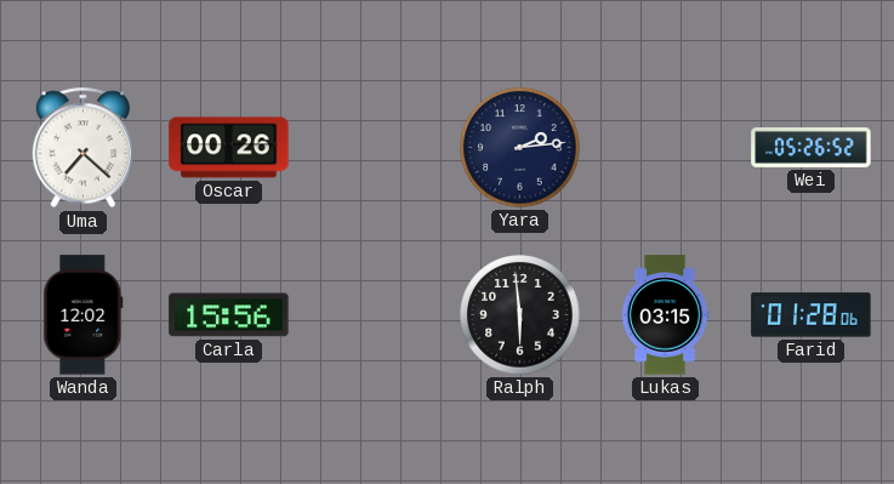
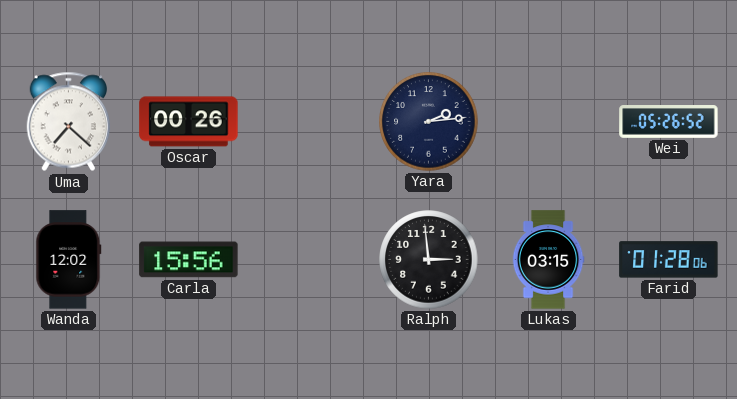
Ralph: 5:59 -> 2:59
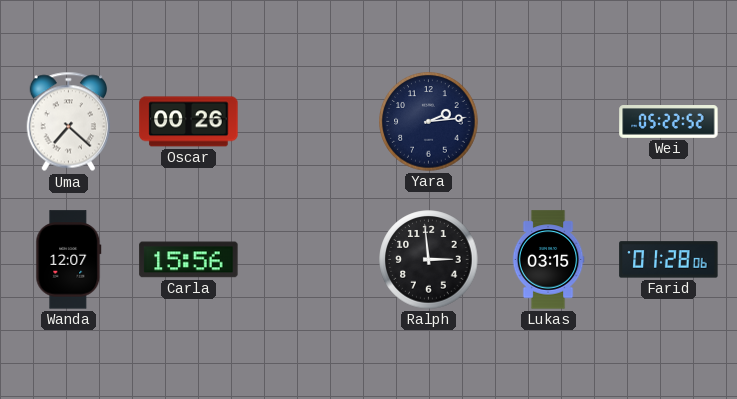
Wei: 05:26 -> 05:22
Wanda: 12:02 -> 12:07
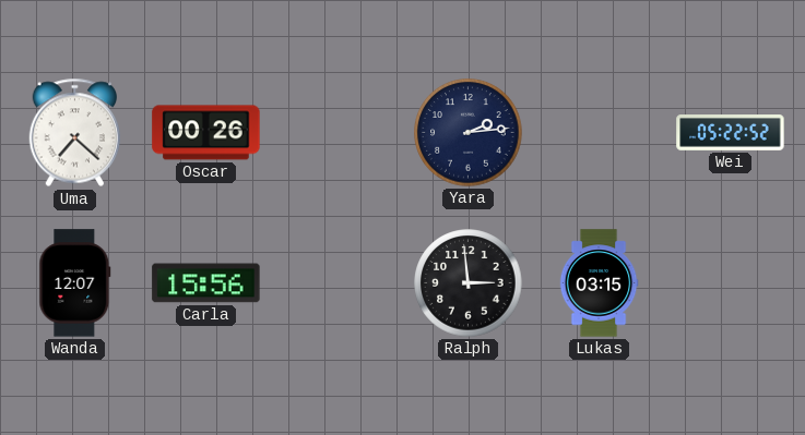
Farid: 01:28 -> none
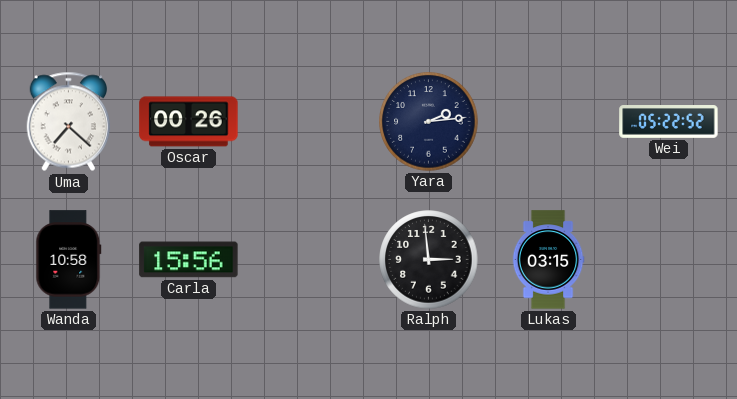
Wanda: 12:07 -> 10:58
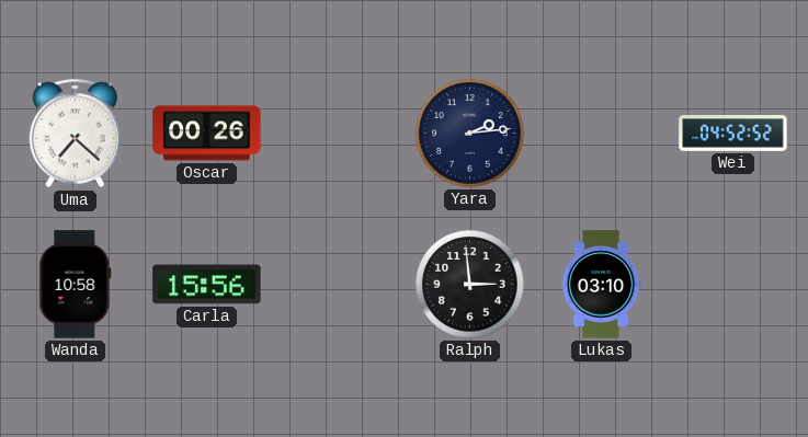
Wei: 05:22 -> 04:52
Lukas: 03:15 -> 03:10
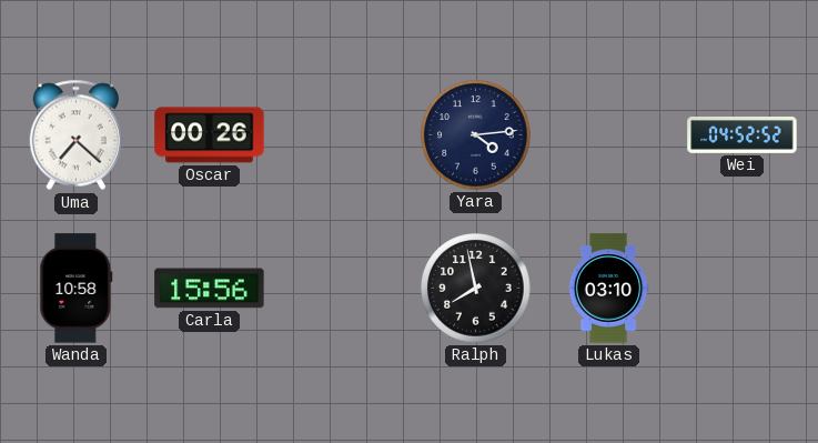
Yara: 2:14 -> 4:14
Ralph: 2:59 -> 7:58
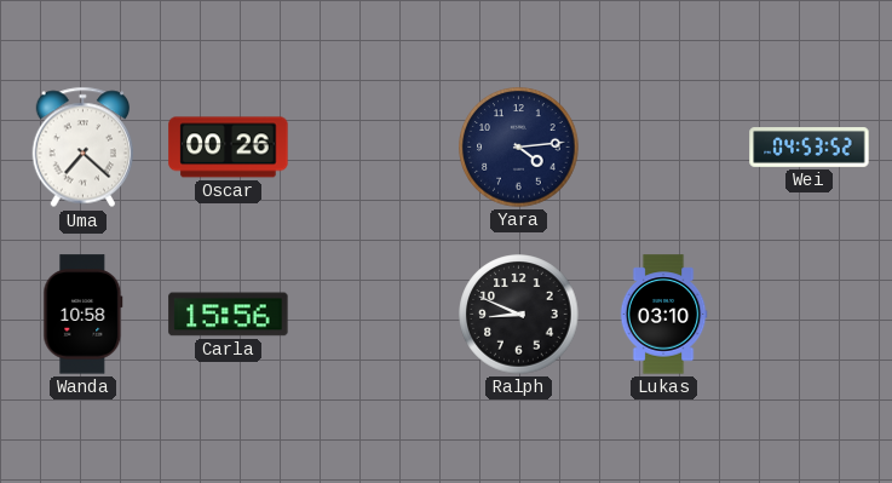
Wei: 04:52 -> 04:53
Ralph: 7:58 -> 8:49
